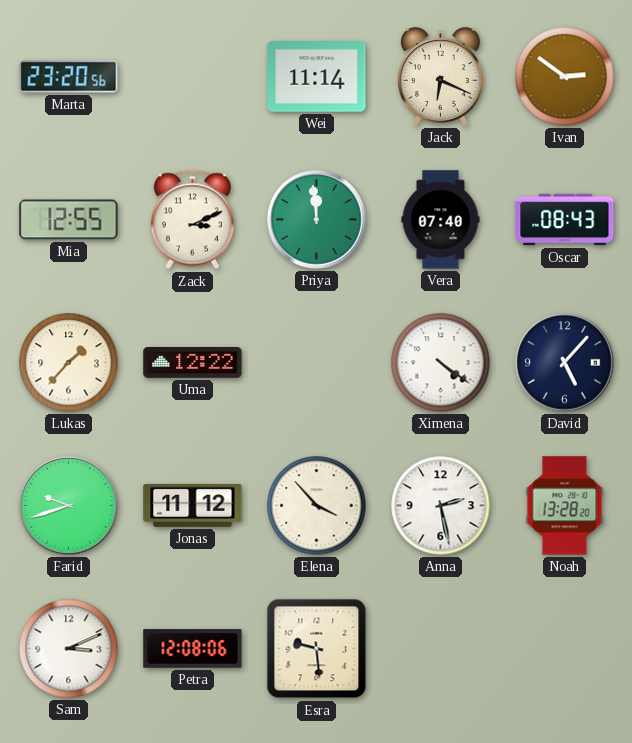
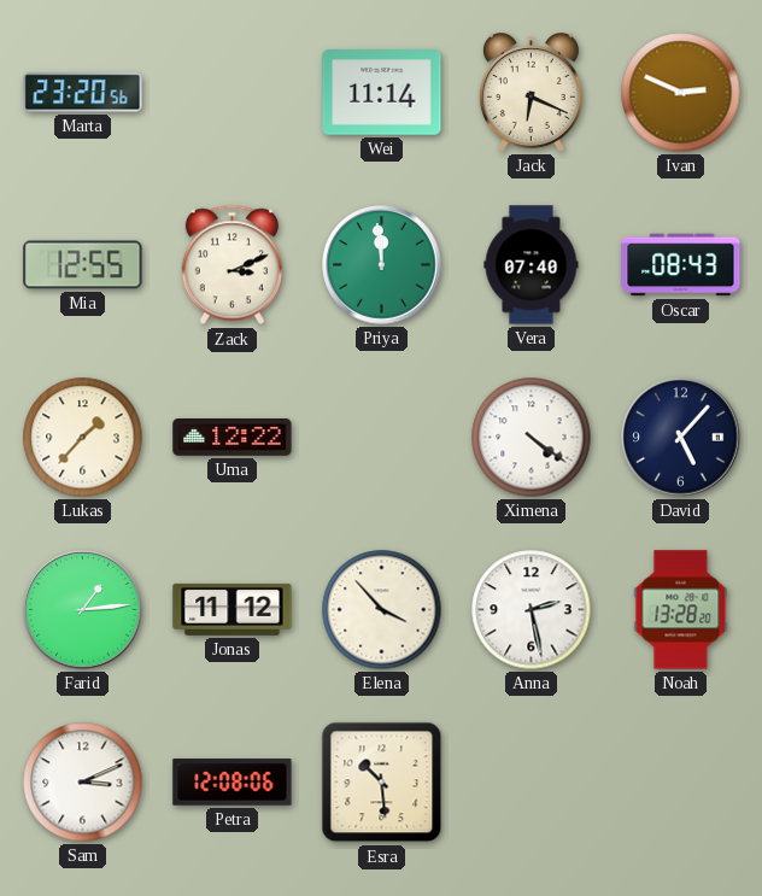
Ivan: 2:51 -> 2:49
Farid: 9:42 -> 1:14
Esra: 9:29 -> 10:29
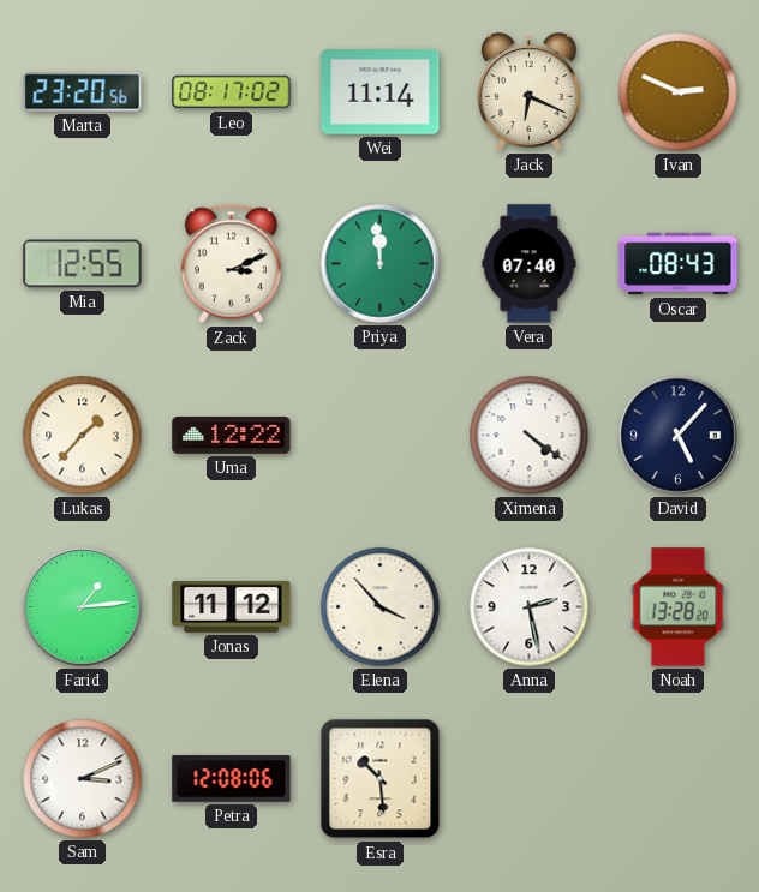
Leo: none -> 08:17
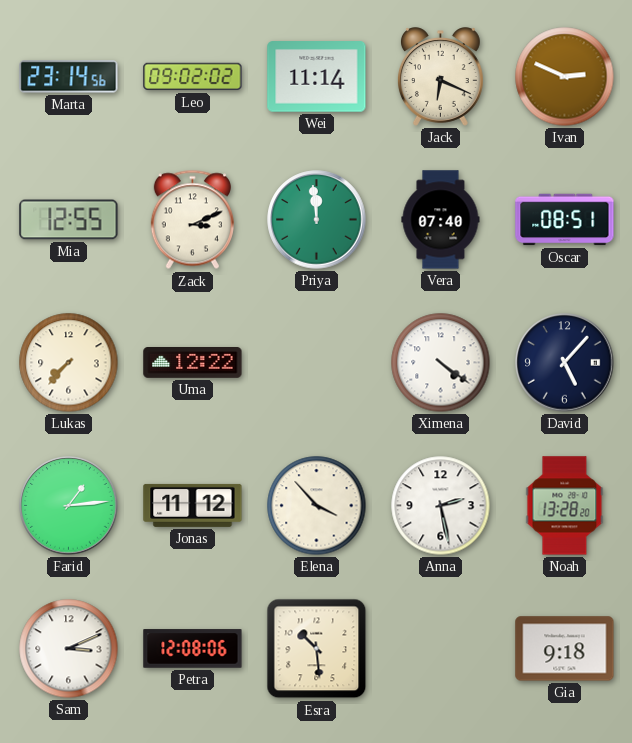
Marta: 23:20 -> 23:14
Leo: 08:17 -> 09:02
Oscar: 08:43 -> 08:51
Lukas: 1:37 -> 7:37
Gia: none -> 9:18
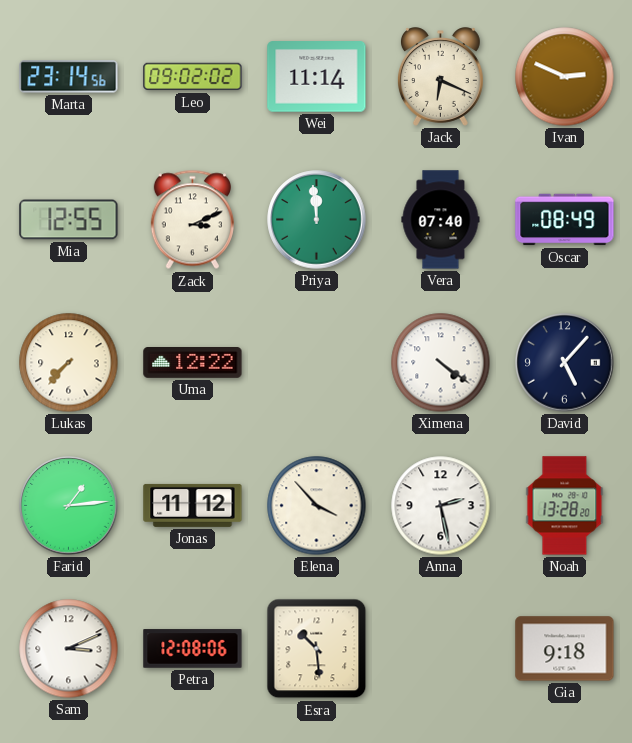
Oscar: 08:51 -> 08:49
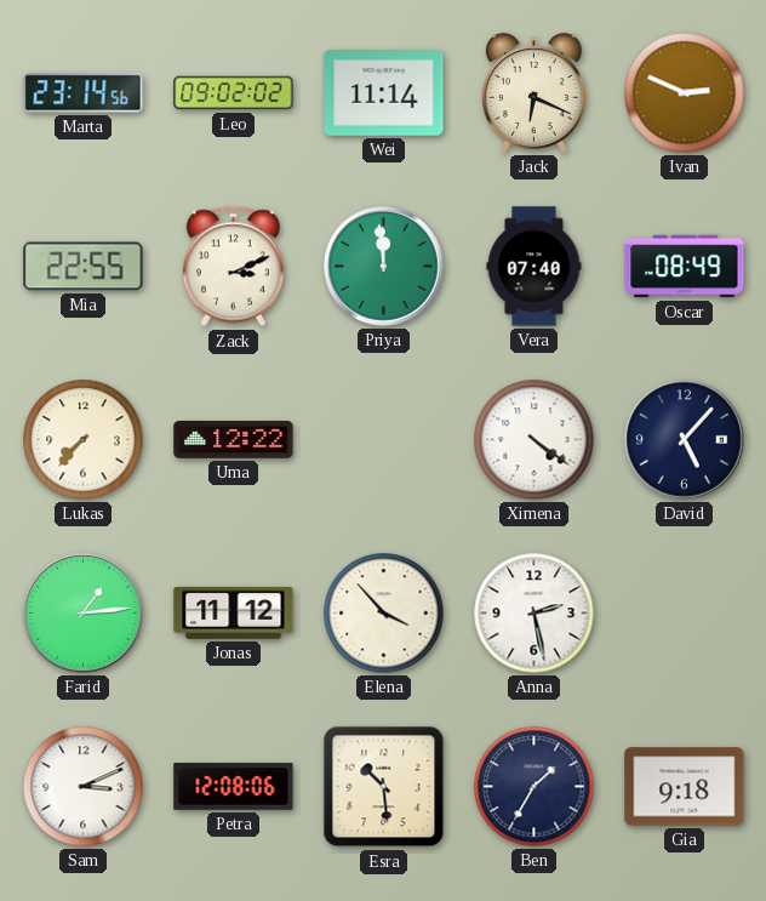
Mia: 12:55 -> 22:55
Noah: 13:28 -> none
Ben: none -> 1:35
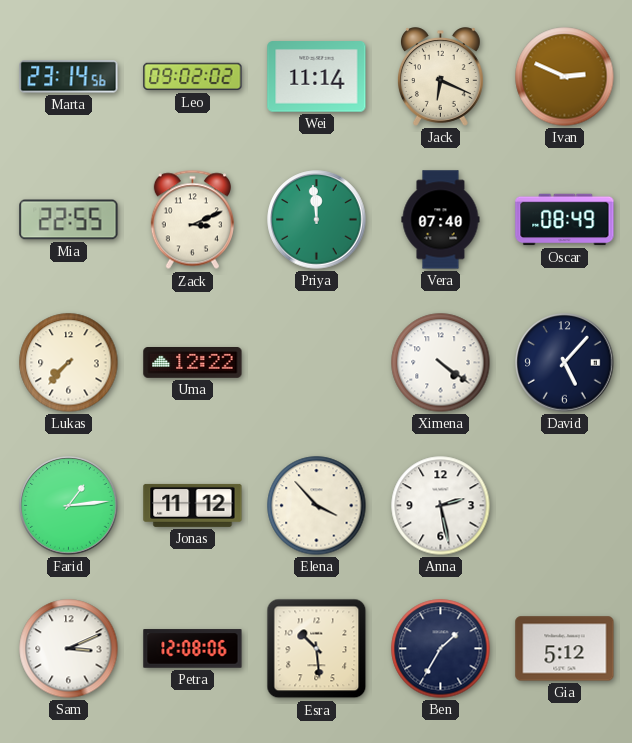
Gia: 9:18 -> 5:12
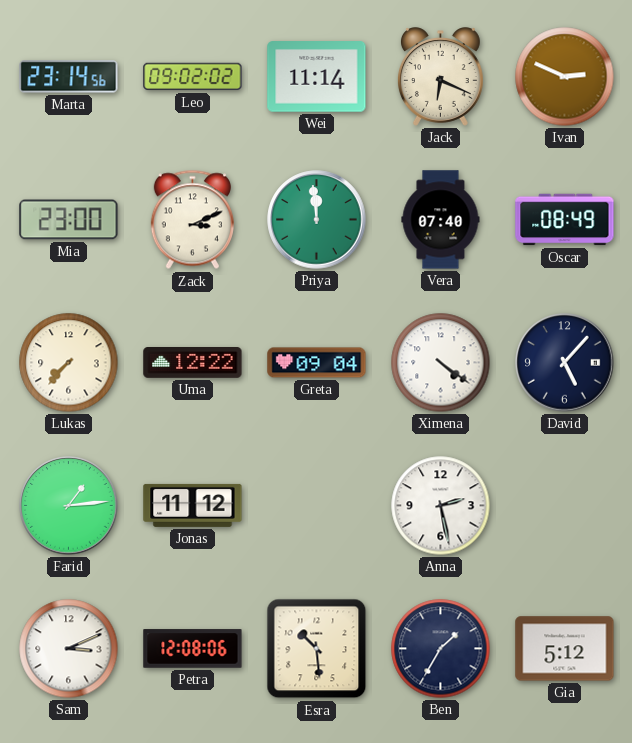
Mia: 22:55 -> 23:00
Greta: none -> 09:04
Elena: 3:53 -> none
